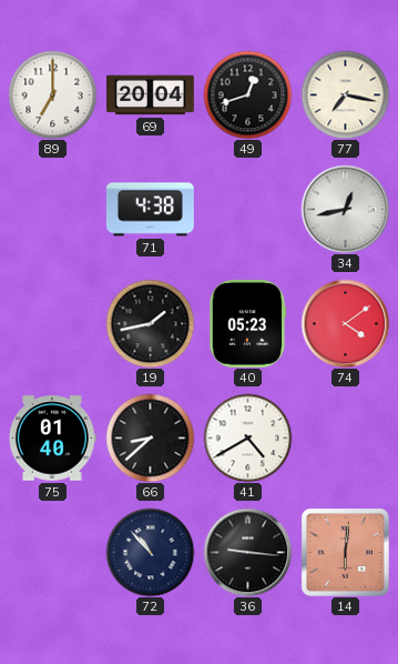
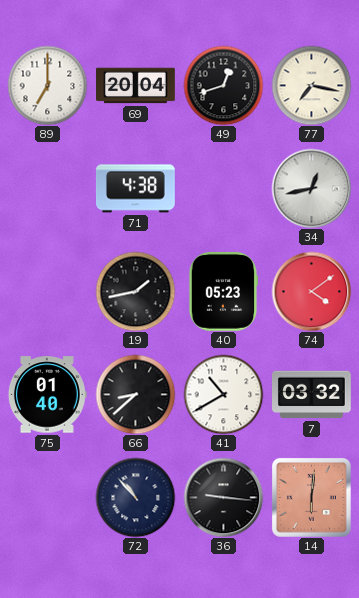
41: 4:40 -> 10:40
7: none -> 03:32
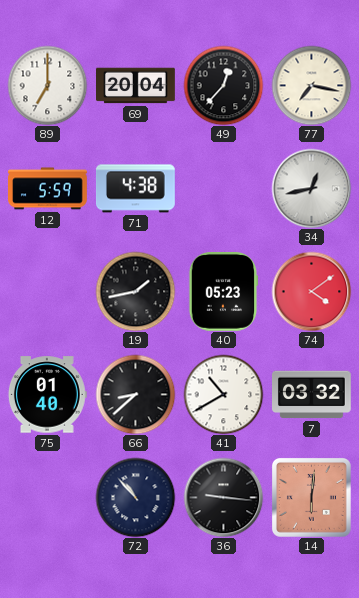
49: 12:42 -> 12:37
12: none -> 5:59
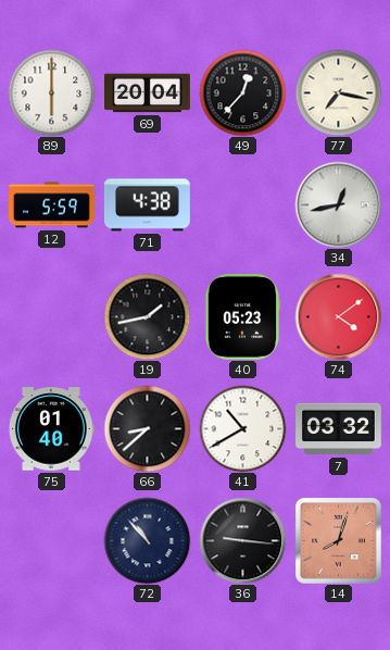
89: 7:00 -> 6:00
14: 6:01 -> 8:03
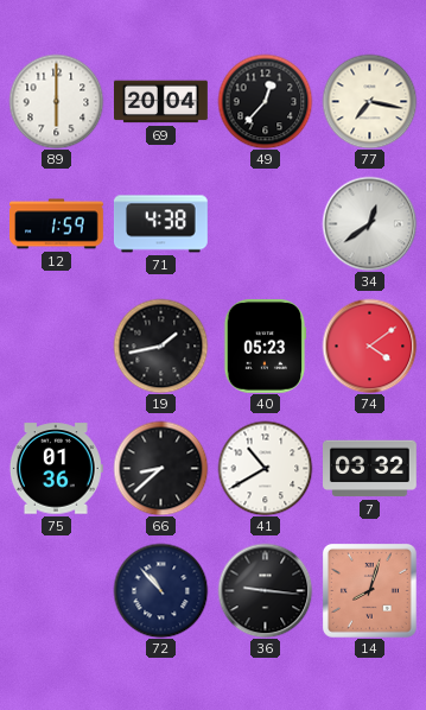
12: 5:59 -> 1:59
34: 12:43 -> 12:39
75: 01:40 -> 01:36
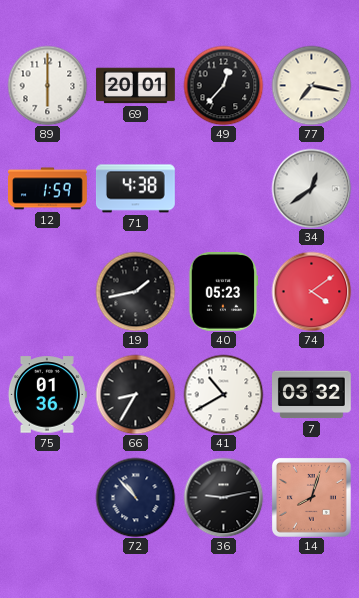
69: 20:04 -> 20:01
66: 8:38 -> 8:35
36: 9:16 -> 9:13
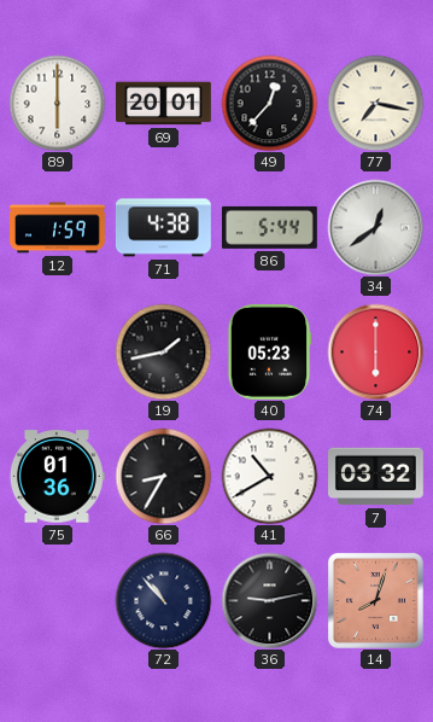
86: none -> 5:44
74: 4:09 -> 6:00
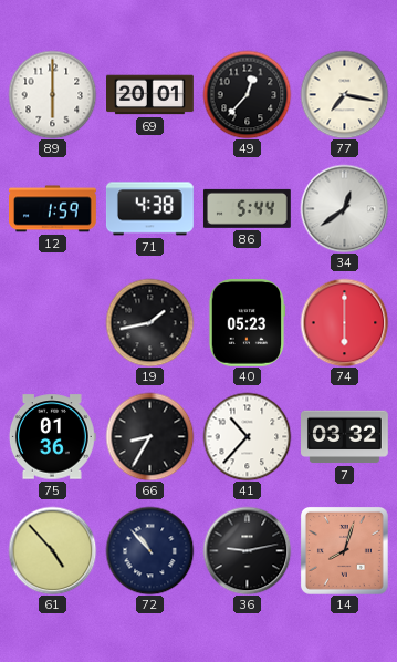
41: 10:40 -> 10:37
61: none -> 4:53
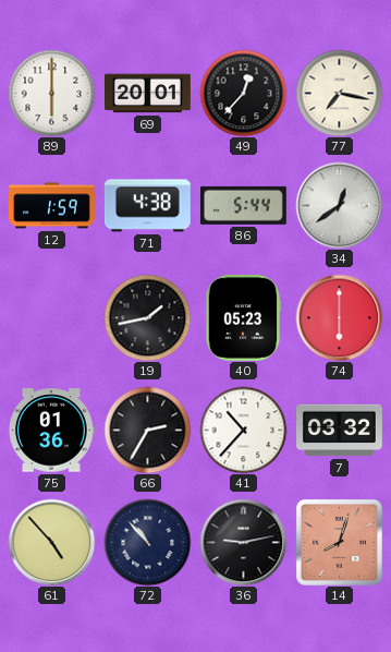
66: 8:35 -> 2:35
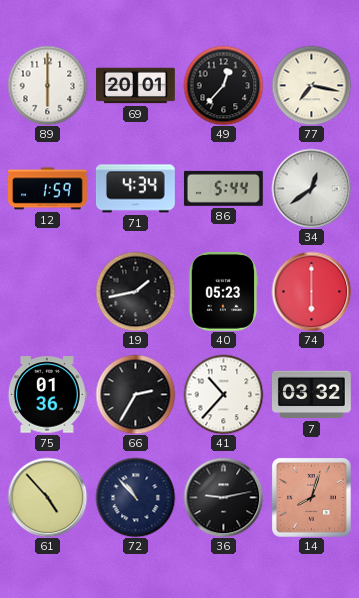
71: 4:38 -> 4:34
